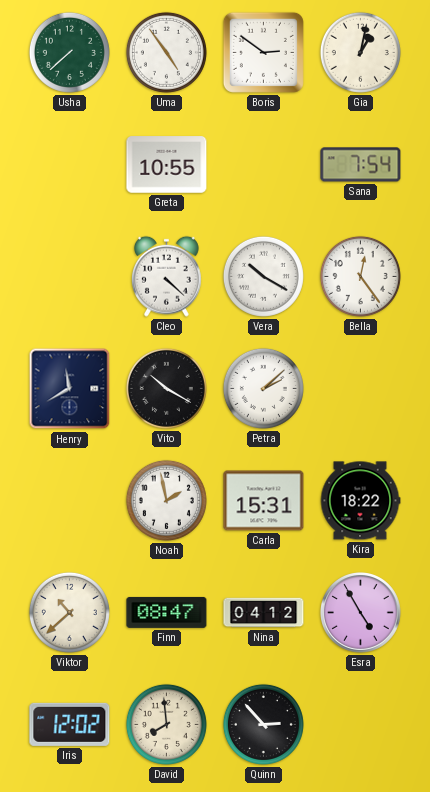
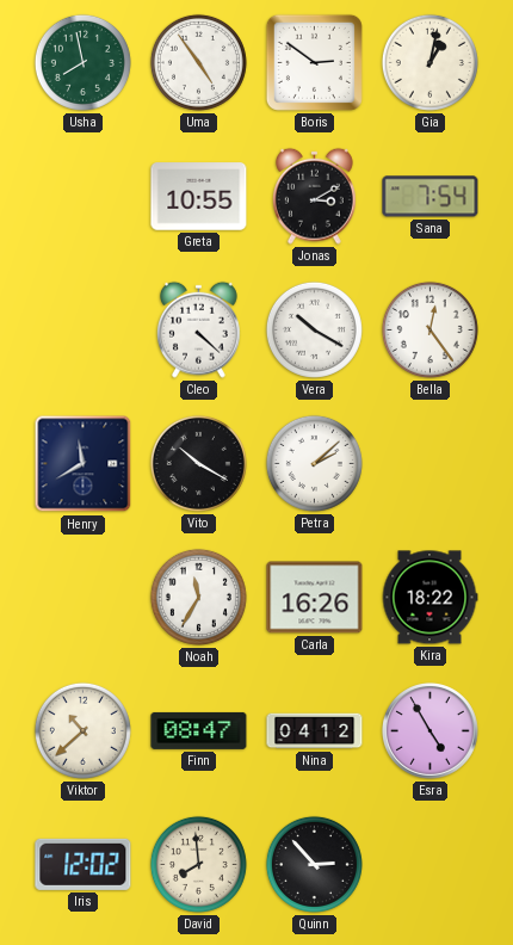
Usha: 7:38 -> 7:58
Jonas: none -> 3:10
Noah: 1:58 -> 11:35
Carla: 15:31 -> 16:26
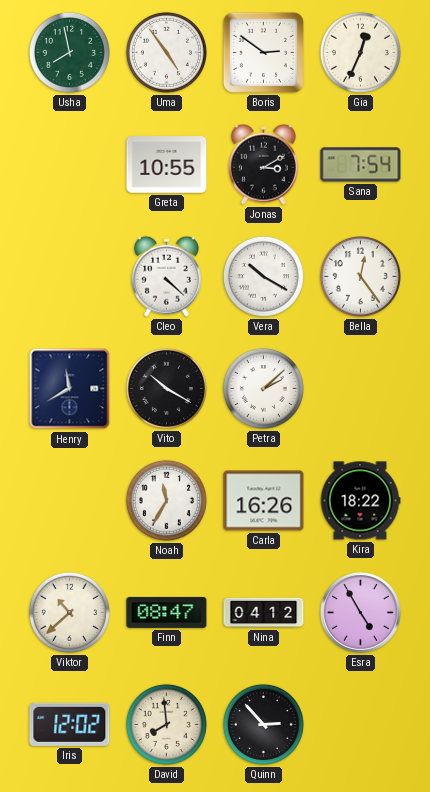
Gia: 1:02 -> 12:34
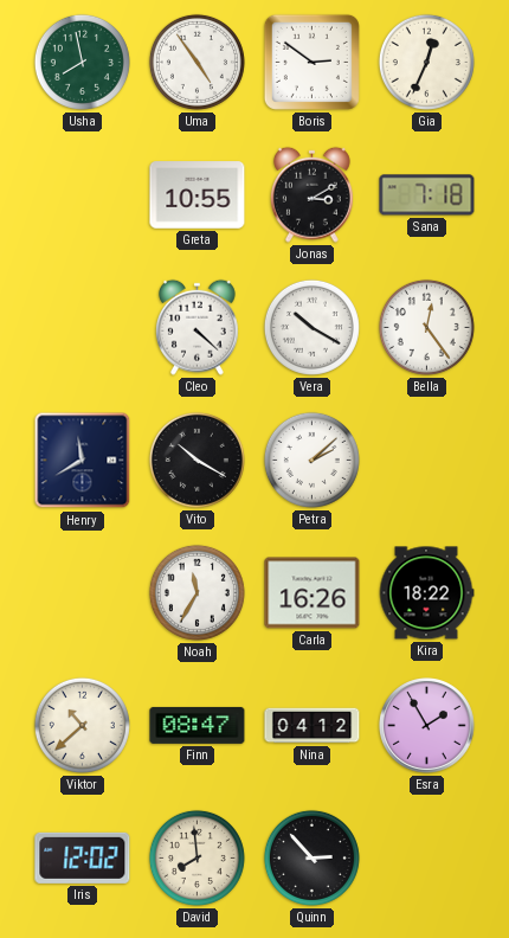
Sana: 7:54 -> 7:18
Esra: 4:55 -> 1:55
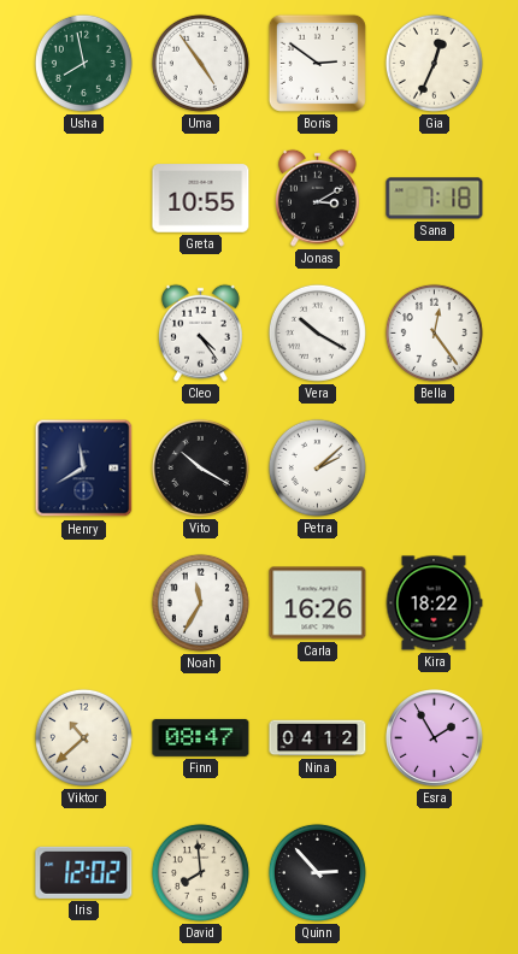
Cleo: 4:22 -> 4:24
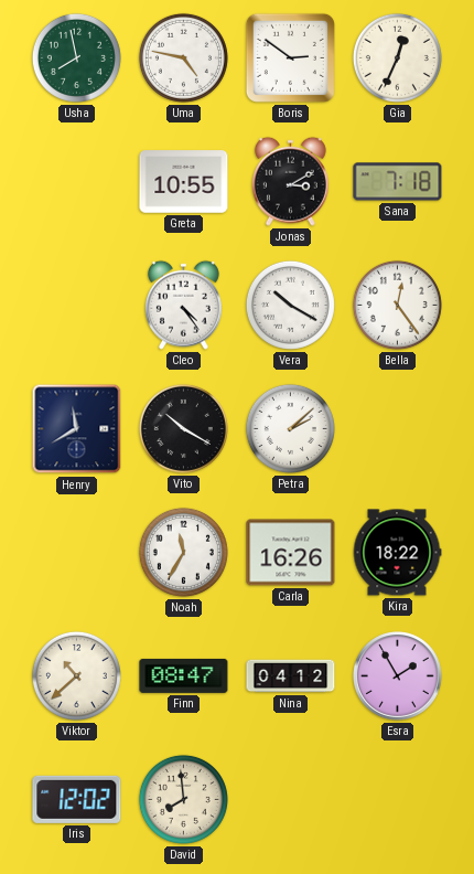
Uma: 4:54 -> 4:47
Quinn: 2:53 -> none
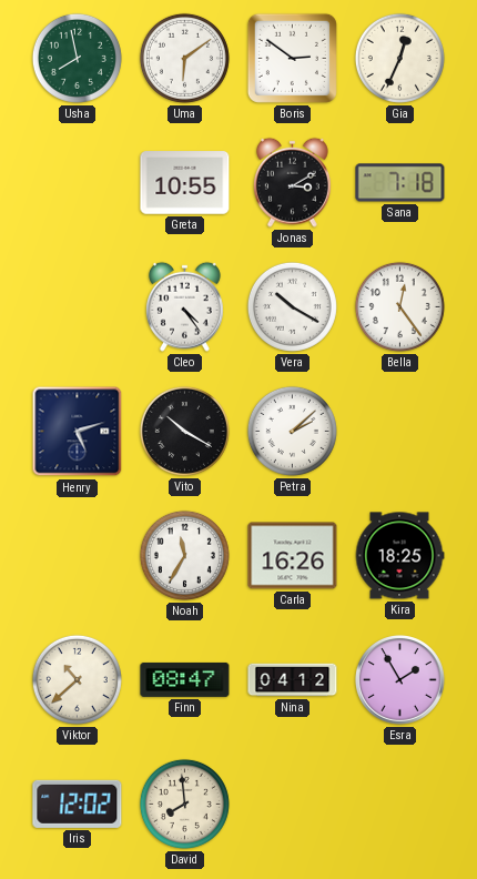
Uma: 4:47 -> 6:09
Henry: 11:40 -> 5:12
Kira: 18:22 -> 18:25
